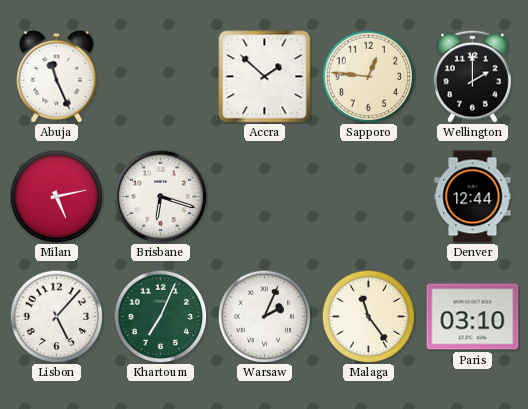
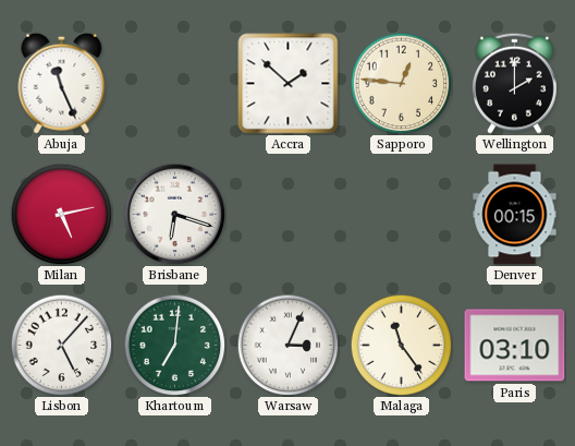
Denver: 12:44 -> 00:15
Khartoum: 7:04 -> 7:01
Warsaw: 2:04 -> 3:04
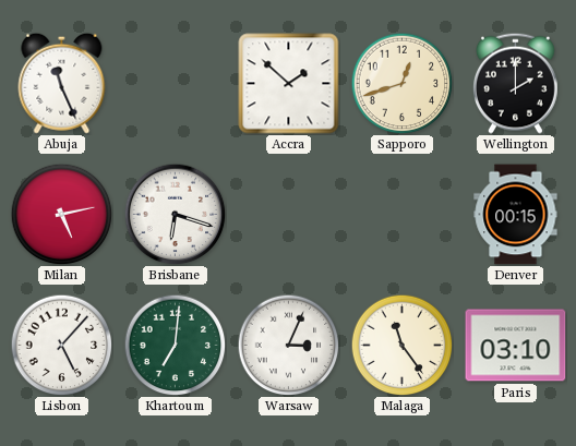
Sapporo: 12:46 -> 12:42
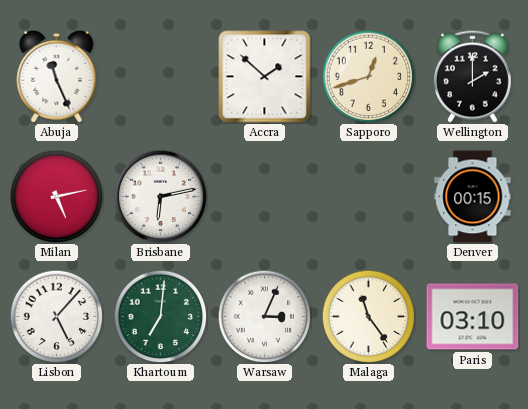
Brisbane: 6:18 -> 6:13
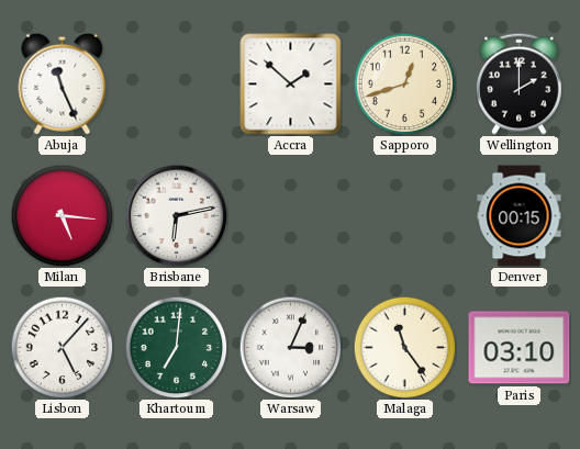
Milan: 5:13 -> 5:16
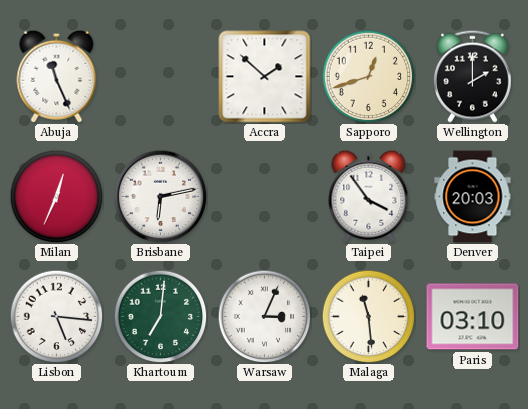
Milan: 5:16 -> 12:34
Taipei: none -> 3:54
Denver: 00:15 -> 20:03
Lisbon: 5:07 -> 5:16
Malaga: 11:24 -> 11:29
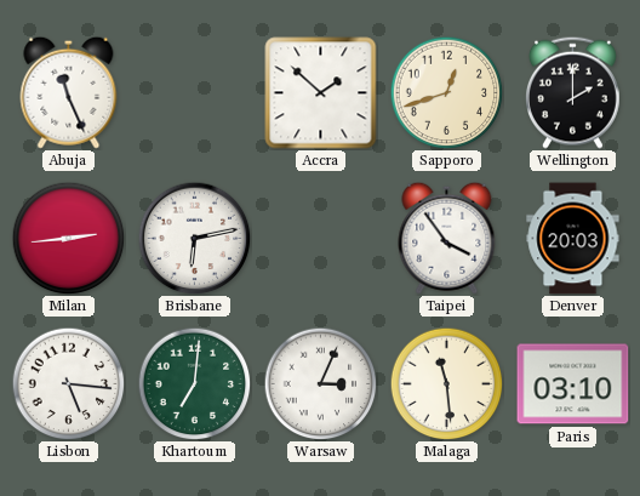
Milan: 12:34 -> 2:44
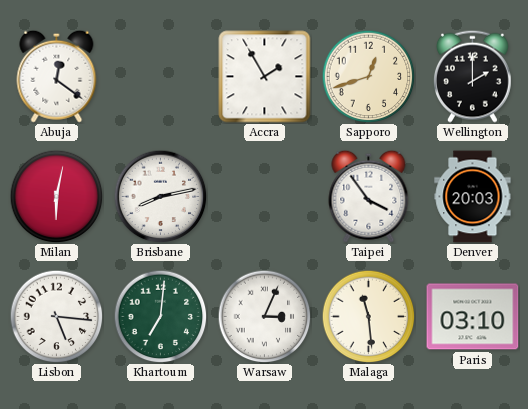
Abuja: 11:26 -> 12:21
Accra: 1:52 -> 1:55
Milan: 2:44 -> 6:02
Brisbane: 6:13 -> 8:13
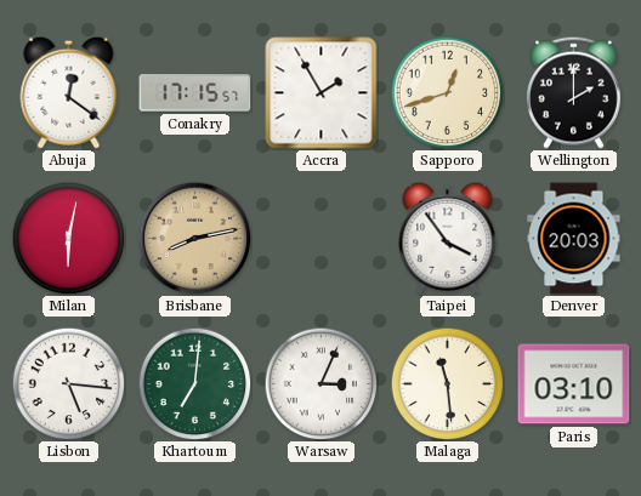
Conakry: none -> 17:15
Brisbane dial: white -> champagne
